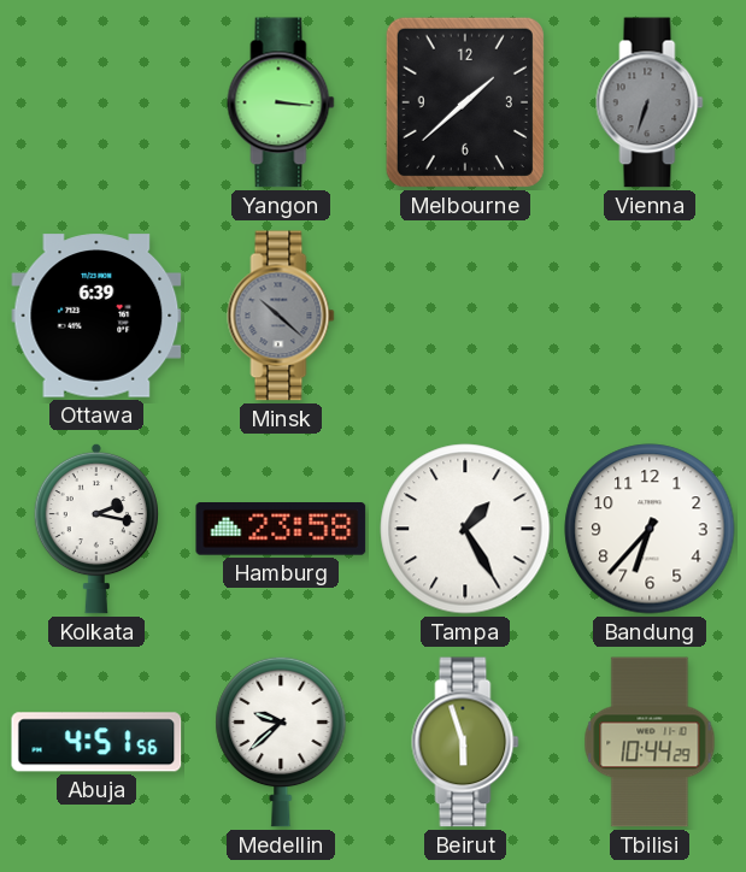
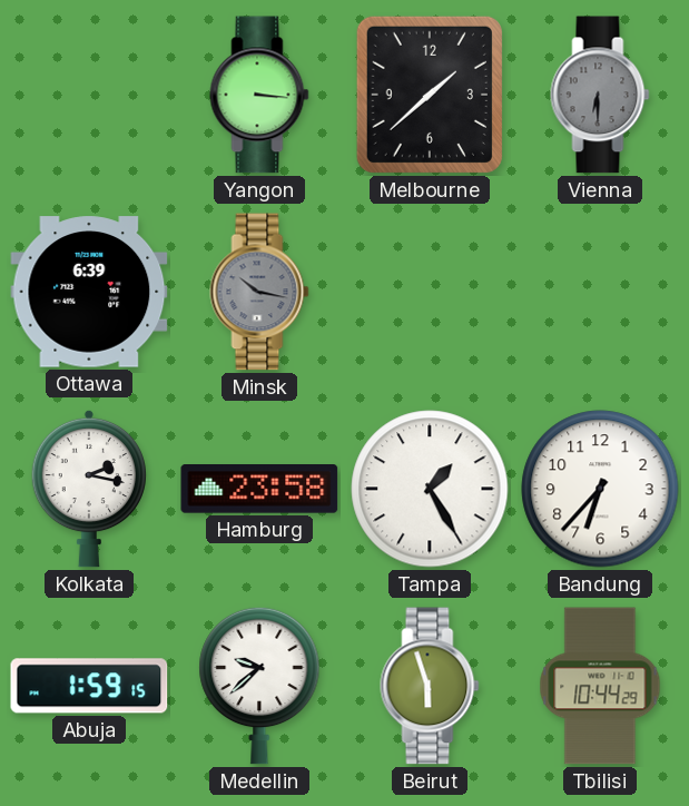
Vienna: 6:33 -> 6:30
Minsk: 10:22 -> 10:17
Abuja: 4:51 -> 1:59
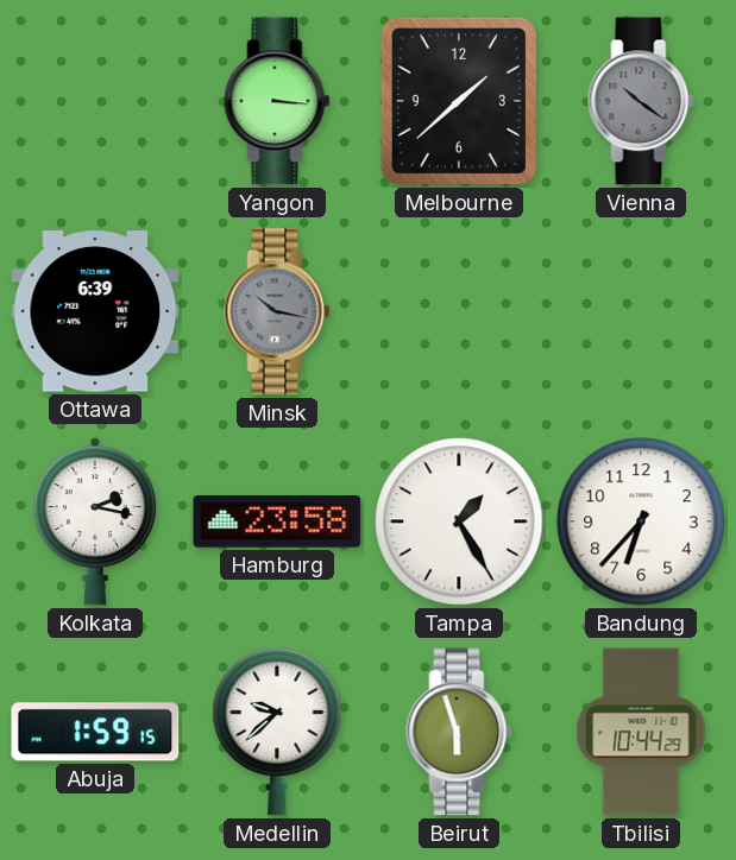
Vienna: 6:30 -> 10:21
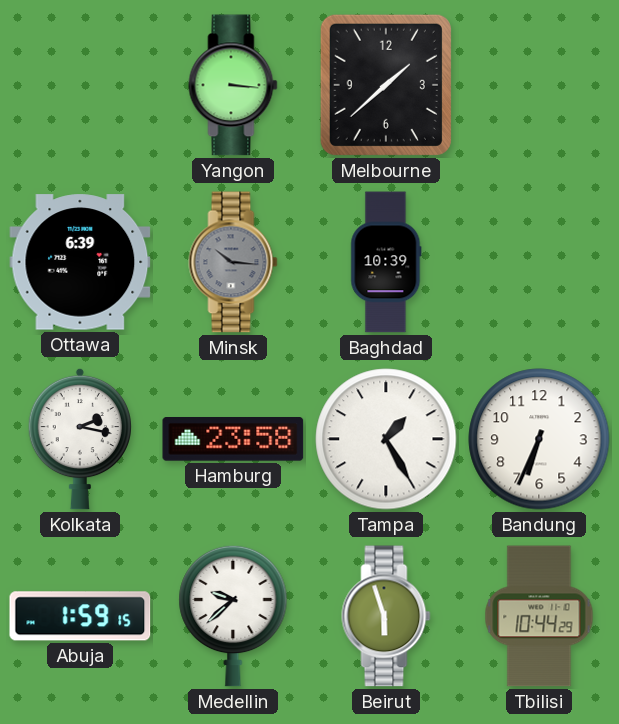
Vienna: 10:21 -> none
Minsk: 10:17 -> 10:16
Baghdad: none -> 10:39
Bandung: 6:37 -> 6:34
